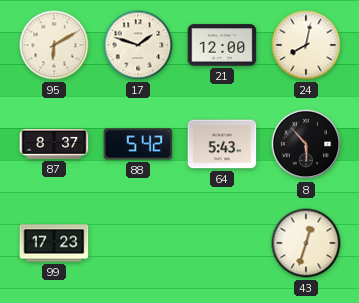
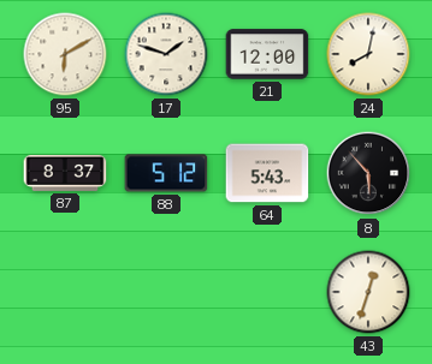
88: 5:42 -> 5:12
99: 17:23 -> none
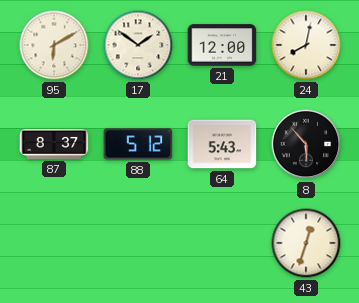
17: 1:48 -> 1:51
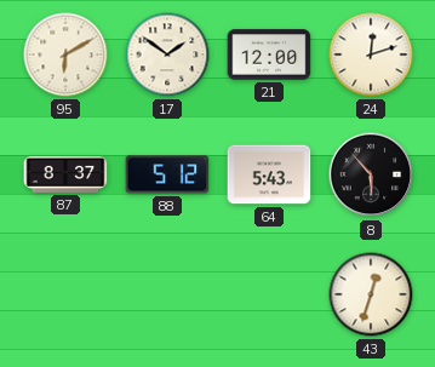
24: 8:02 -> 12:12
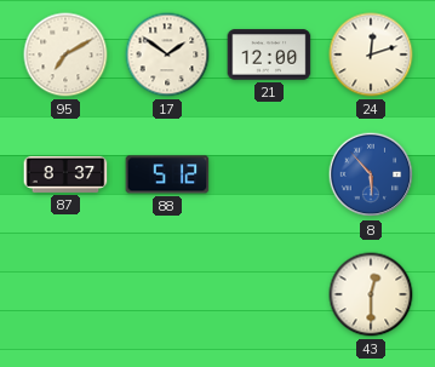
95: 6:10 -> 7:10
64: 5:43 -> none
8 dial: black -> blue
43: 12:33 -> 12:30
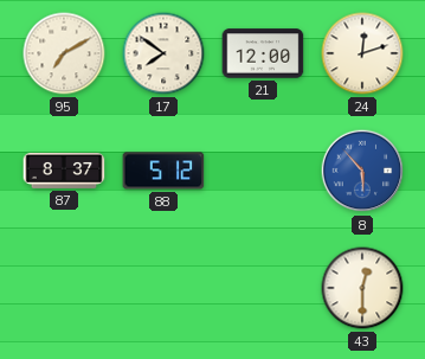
17: 1:51 -> 7:51
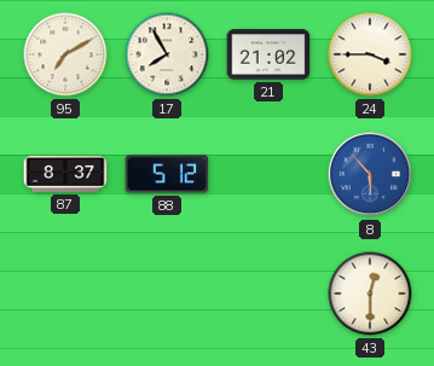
17: 7:51 -> 7:55
21: 12:00 -> 21:02
24: 12:12 -> 3:45
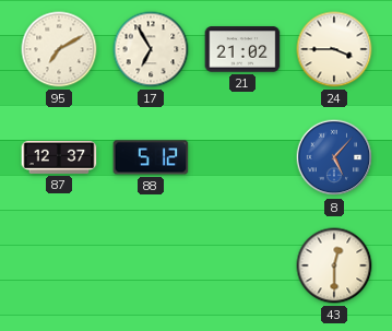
17: 7:55 -> 6:55
87: 8:37 -> 12:37
8: 5:53 -> 5:07
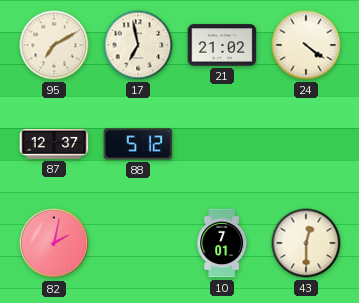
17: 6:55 -> 6:58
24: 3:45 -> 4:21
8: 5:07 -> none
82: none -> 2:02
10: none -> 7:01
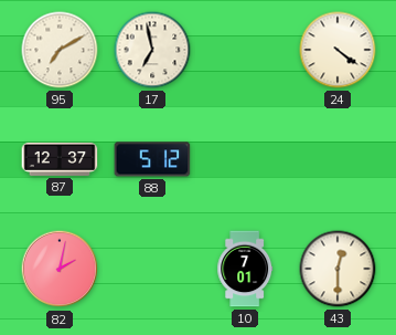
21: 21:02 -> none
